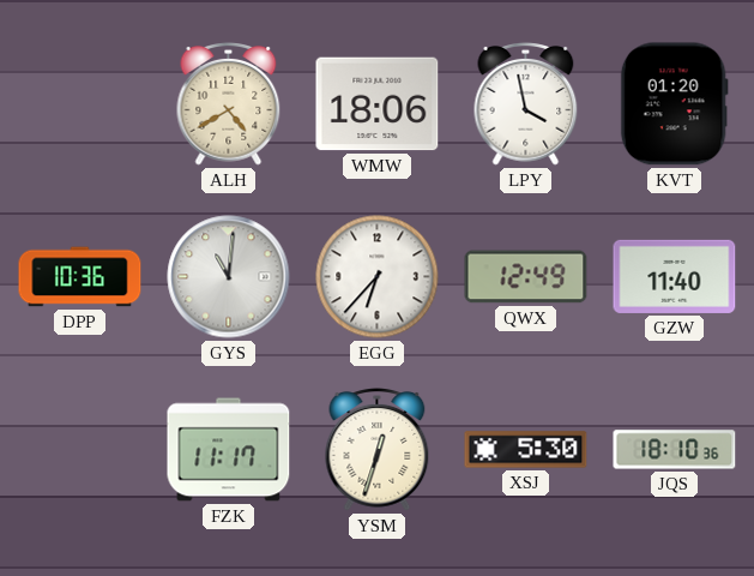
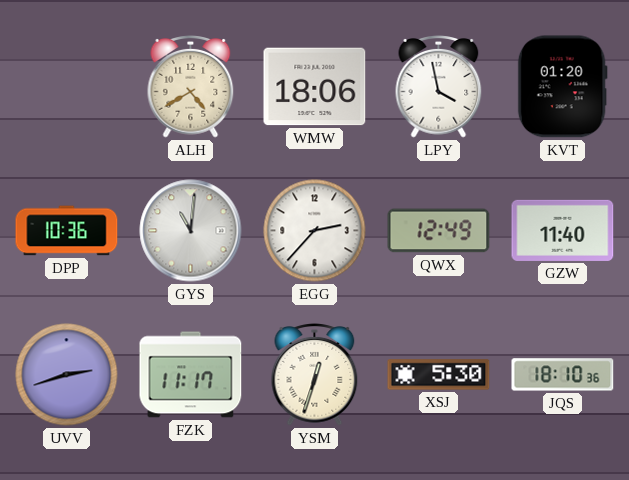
EGG: 6:37 -> 2:37
UVV: none -> 2:42
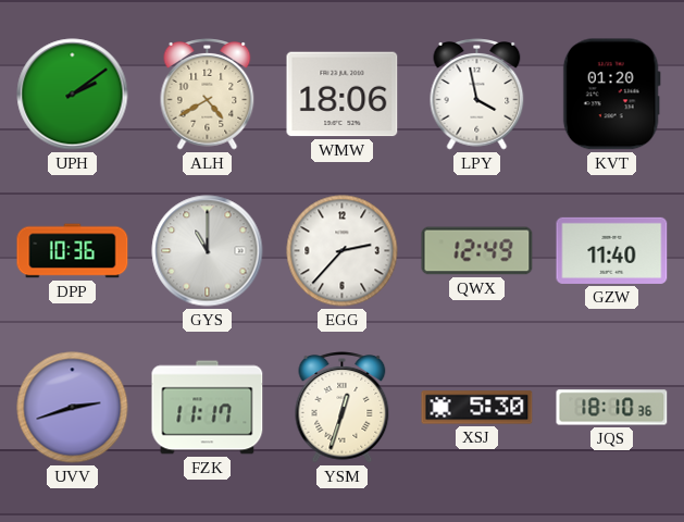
UPH: none -> 2:09
GYS: 11:01 -> 11:00
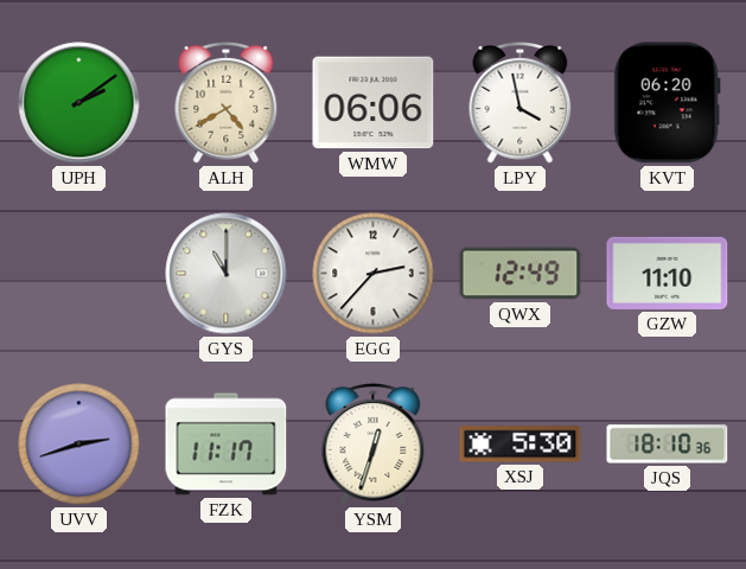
WMW: 18:06 -> 06:06
KVT: 01:20 -> 06:20
DPP: 10:36 -> none
GZW: 11:40 -> 11:10
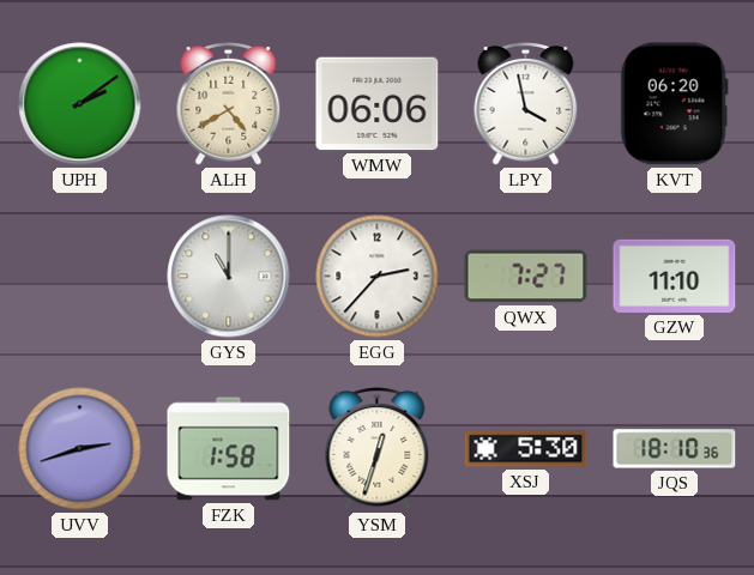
QWX: 12:49 -> 7:27
FZK: 11:17 -> 1:58
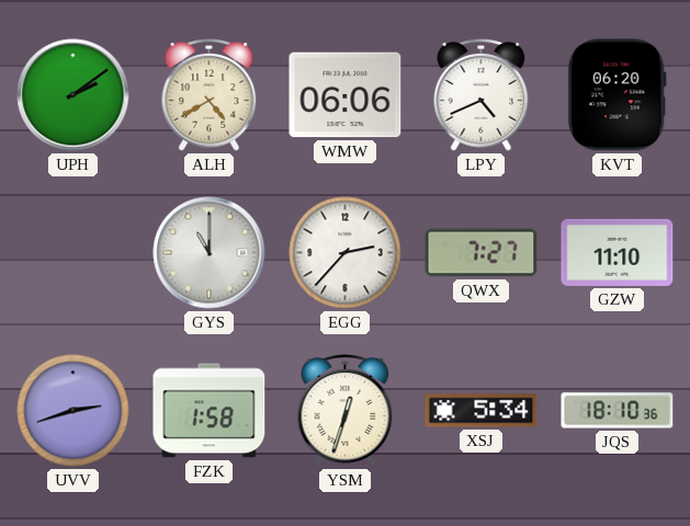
LPY: 3:58 -> 4:41
XSJ: 5:30 -> 5:34
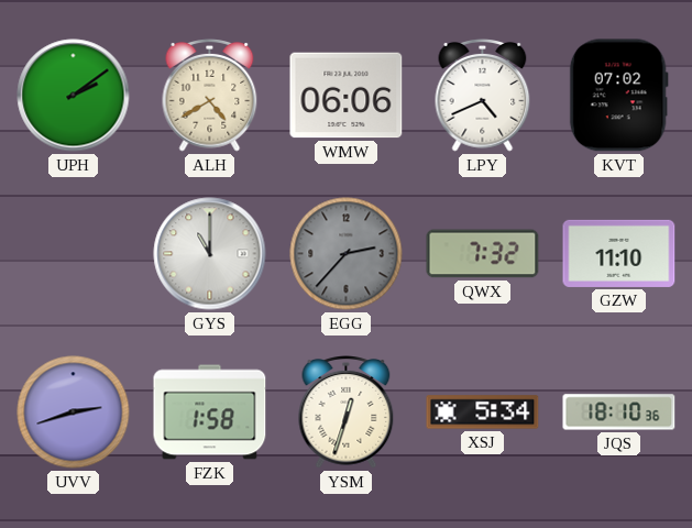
KVT: 06:20 -> 07:02
EGG dial: white -> grey
QWX: 7:27 -> 7:32
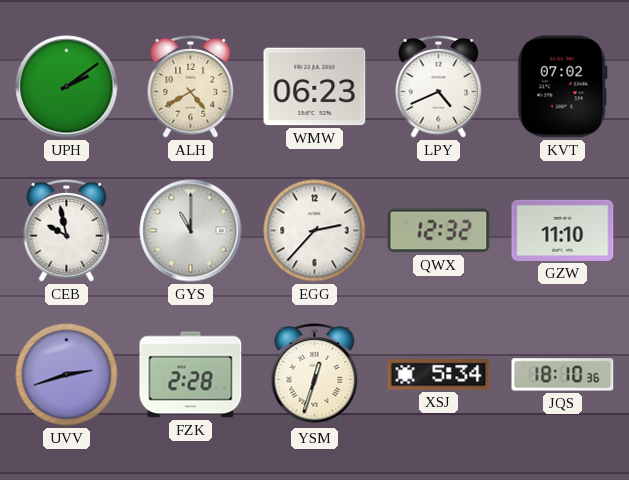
WMW: 06:06 -> 06:23
CEB: none -> 9:58
EGG dial: grey -> white
QWX: 7:32 -> 12:32
FZK: 1:58 -> 2:28
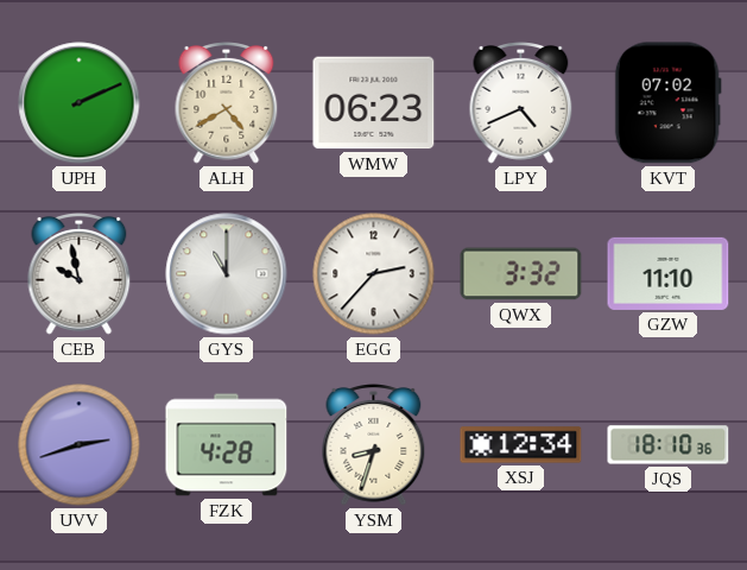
UPH: 2:09 -> 2:11
QWX: 12:32 -> 3:32
FZK: 2:28 -> 4:28
YSM: 12:33 -> 8:33
XSJ: 5:34 -> 12:34
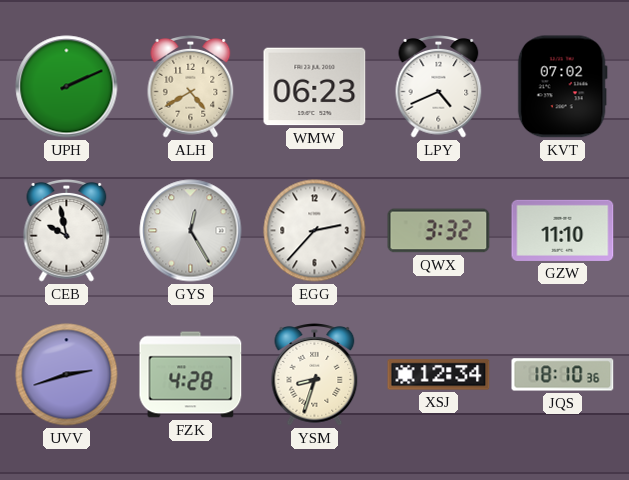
GYS: 11:00 -> 12:25
